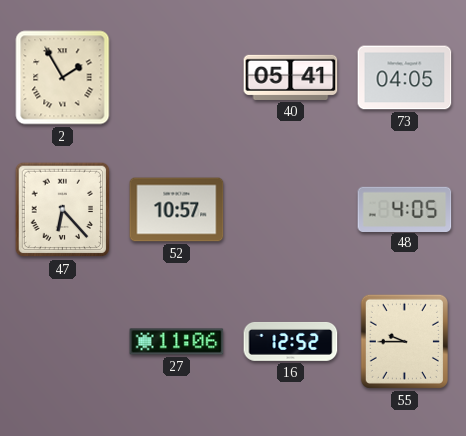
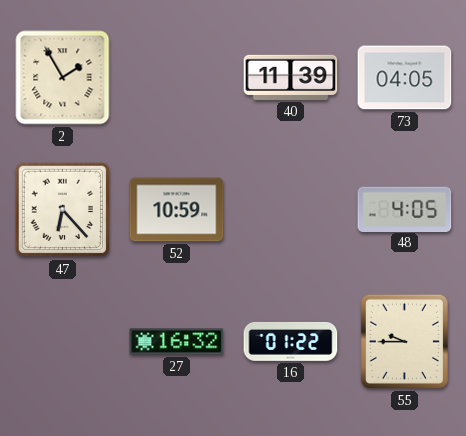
40: 05:41 -> 11:39
52: 10:57 -> 10:59
27: 11:06 -> 16:32
16: 12:52 -> 01:22
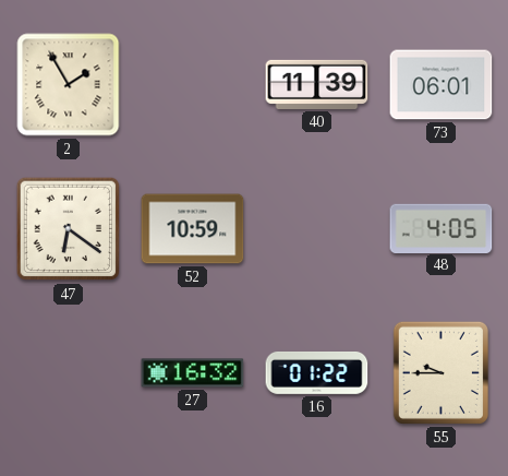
73: 04:05 -> 06:01
47: 6:23 -> 6:21
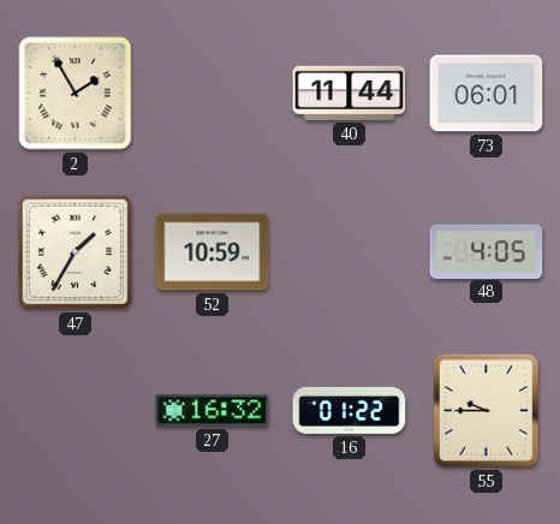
40: 11:39 -> 11:44
47: 6:21 -> 1:35
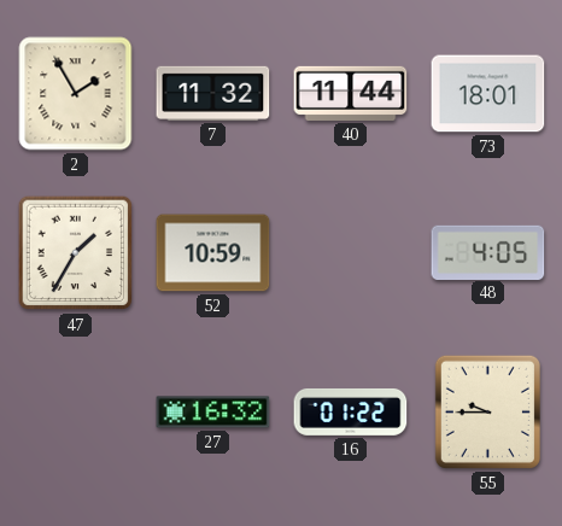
7: none -> 11:32
73: 06:01 -> 18:01
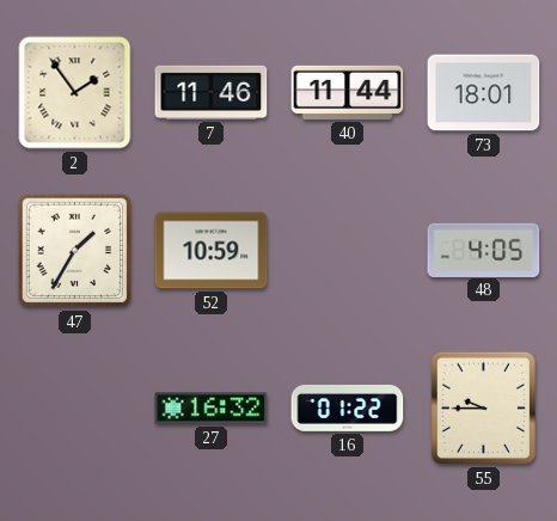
2: 1:55 -> 1:54
7: 11:32 -> 11:46
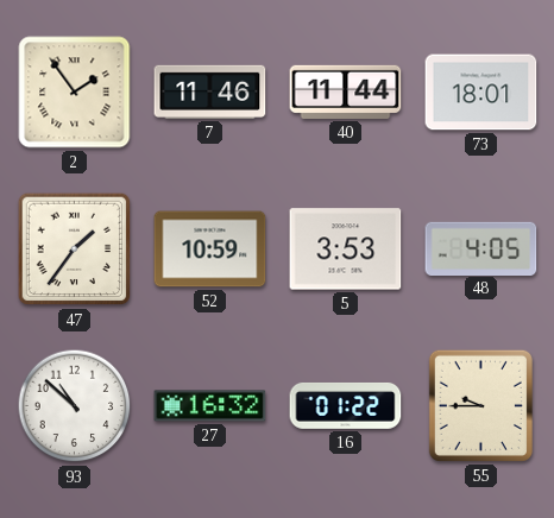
47: 1:35 -> 1:36
5: none -> 3:53
93: none -> 10:52
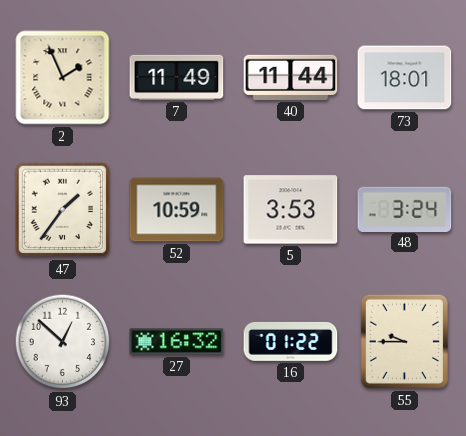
2: 1:54 -> 1:56
7: 11:46 -> 11:49
48: 4:05 -> 3:24
93: 10:52 -> 12:52
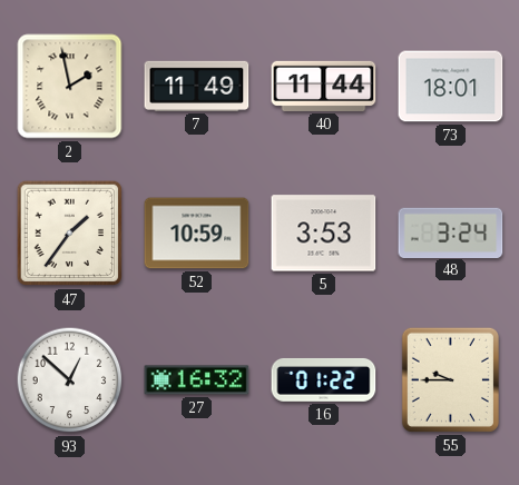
2: 1:56 -> 1:58
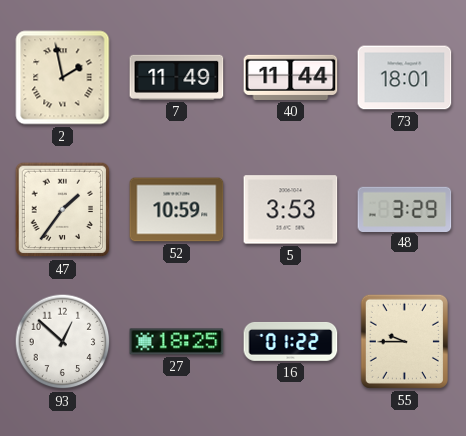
48: 3:24 -> 3:29
27: 16:32 -> 18:25
